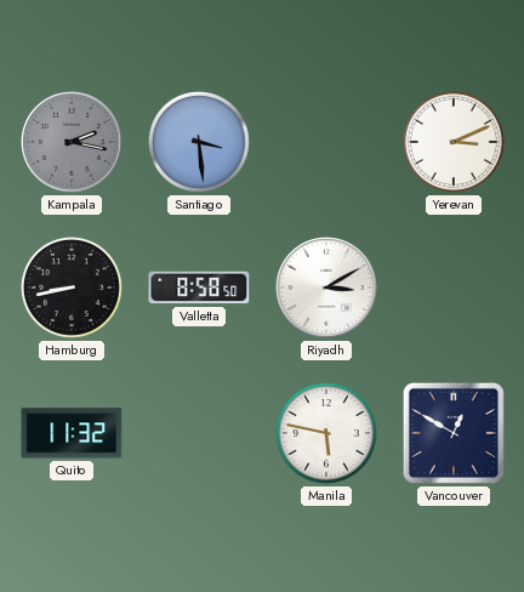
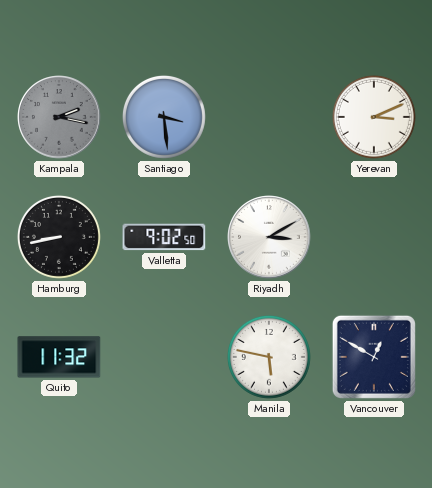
Valletta: 8:58 -> 9:02
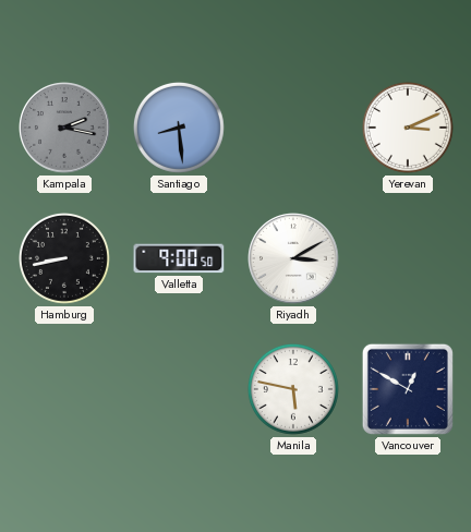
Santiago: 3:29 -> 8:29
Valletta: 9:02 -> 9:00
Quito: 11:32 -> none
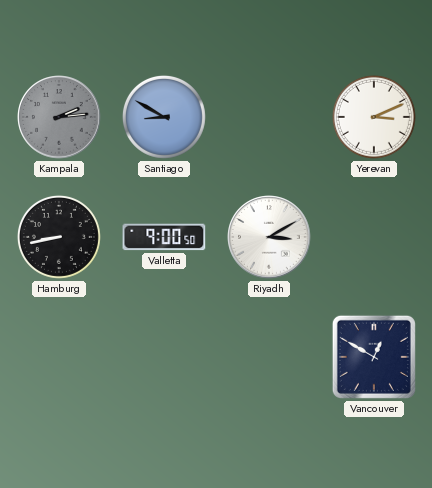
Kampala: 2:17 -> 2:14
Santiago: 8:29 -> 8:50
Manila: 5:47 -> none
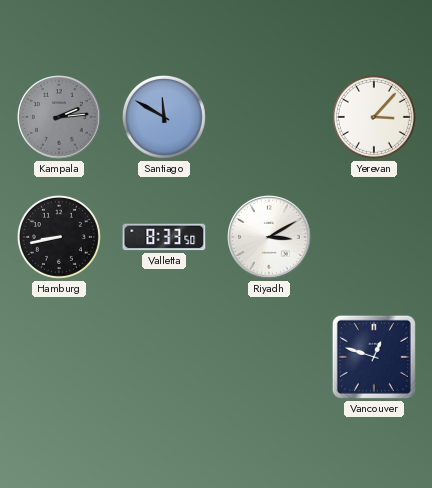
Santiago: 8:50 -> 11:50
Yerevan: 3:11 -> 3:07
Valletta: 9:00 -> 8:33
Vancouver: 12:50 -> 12:48
